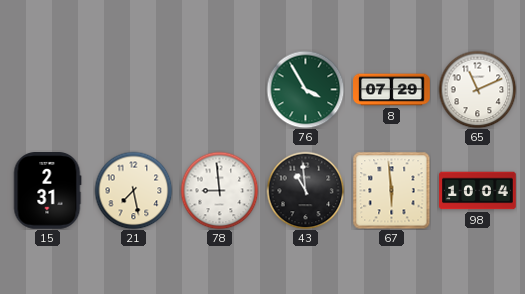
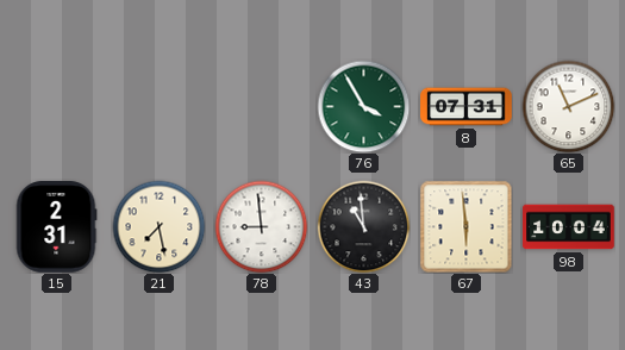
8: 07:29 -> 07:31
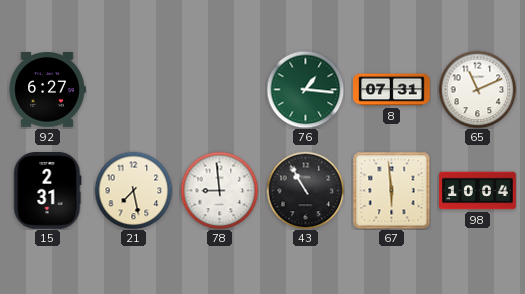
92: none -> 6:27
76: 3:55 -> 1:16
43: 10:59 -> 10:55
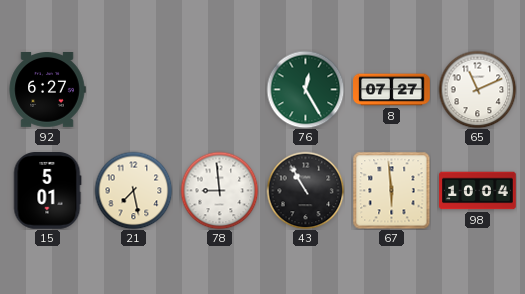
76: 1:16 -> 12:25
8: 07:31 -> 07:27
15: 2:31 -> 5:01
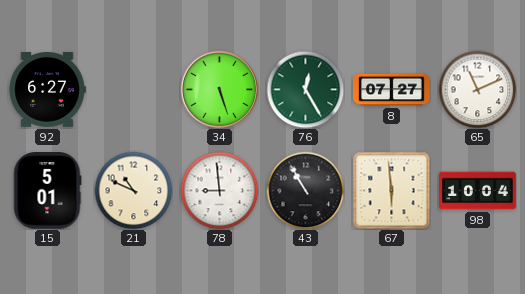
34: none -> 5:27
21: 7:28 -> 10:49
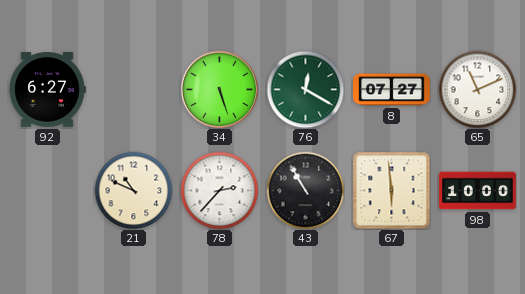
76: 12:25 -> 12:20
15: 5:01 -> none
78: 8:59 -> 2:37
98: 10:04 -> 10:00
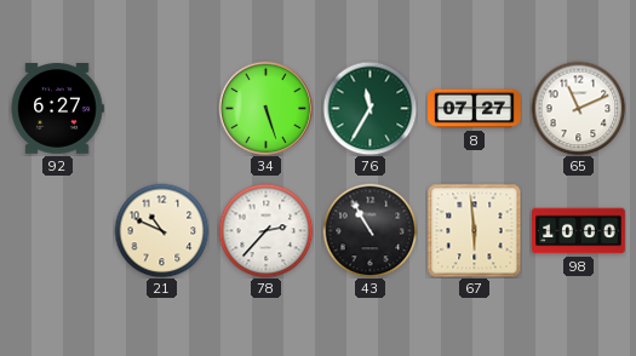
76: 12:20 -> 11:35
